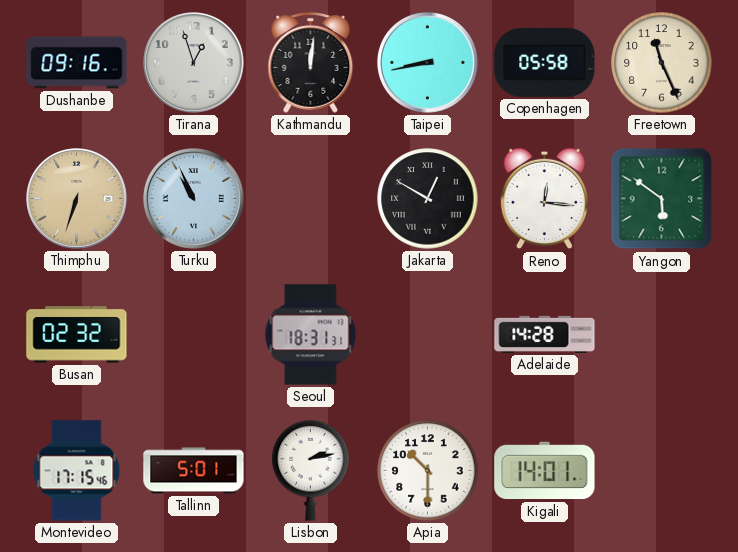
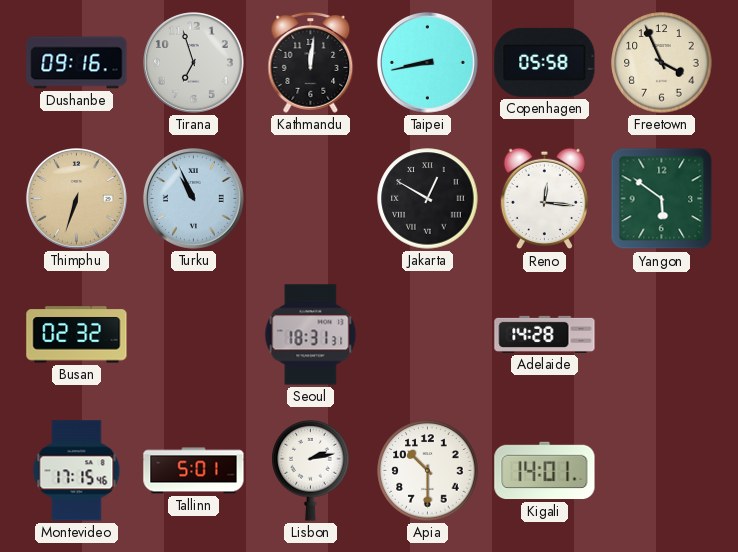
Tirana: 12:57 -> 6:57
Freetown: 11:26 -> 3:56
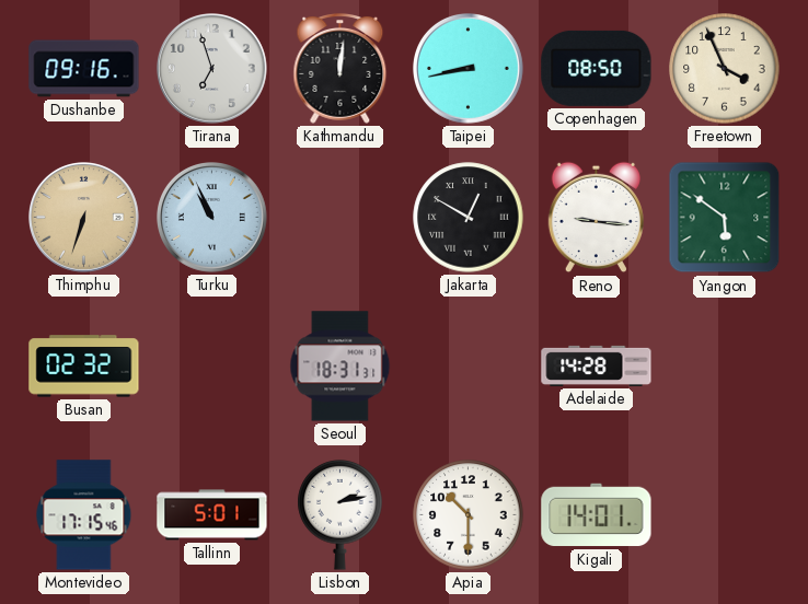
Copenhagen: 05:58 -> 08:50
Reno: 12:16 -> 9:16
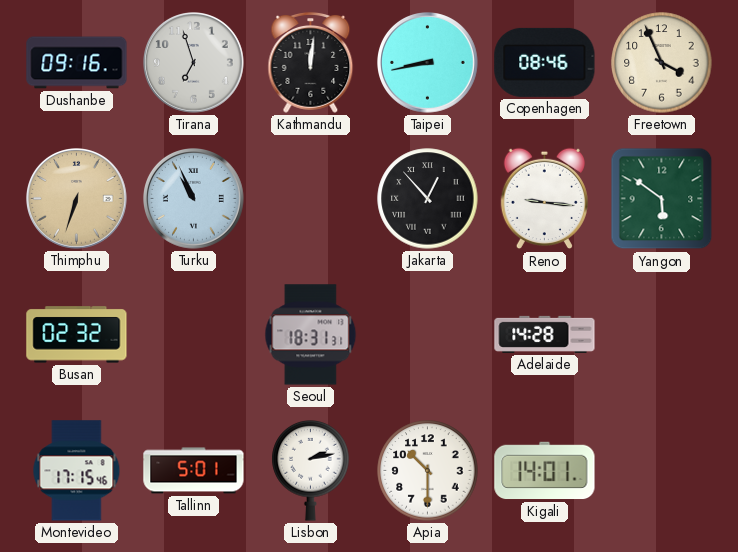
Copenhagen: 08:50 -> 08:46
Jakarta: 12:50 -> 12:53
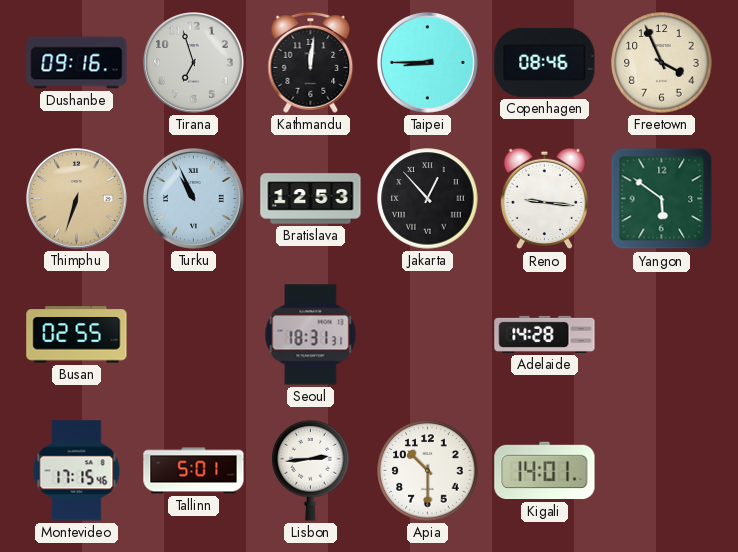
Taipei: 8:43 -> 8:45
Bratislava: none -> 12:53
Busan: 02:32 -> 02:55
Lisbon: 2:13 -> 2:44
